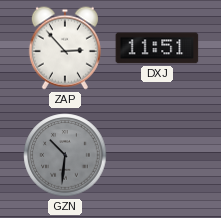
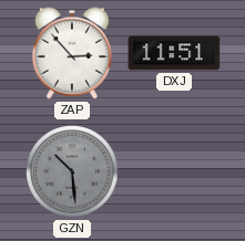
GZN: 10:31 -> 10:29
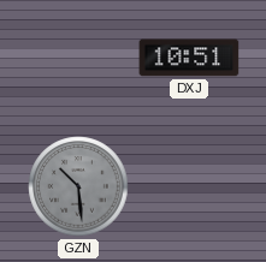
ZAP: 2:53 -> none
DXJ: 11:51 -> 10:51
